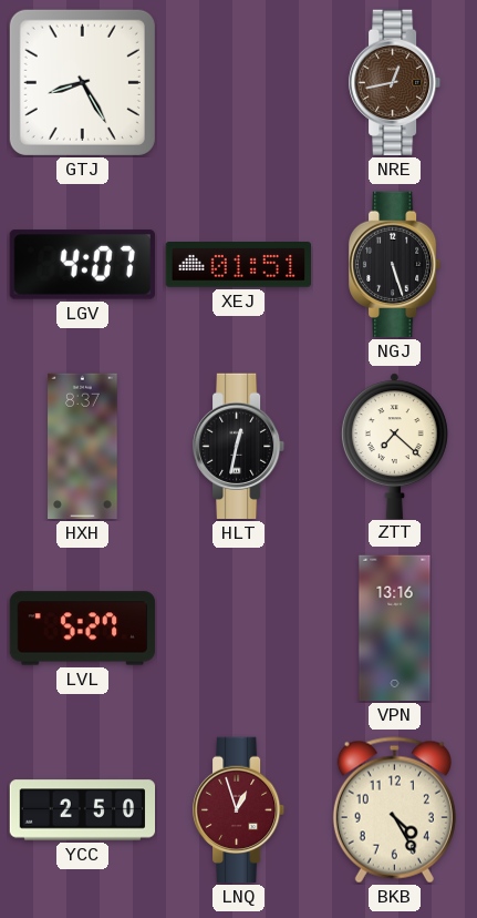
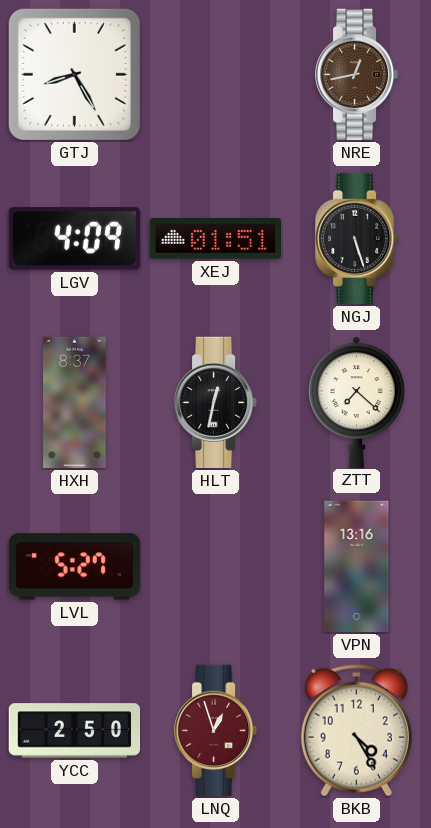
LGV: 4:07 -> 4:09
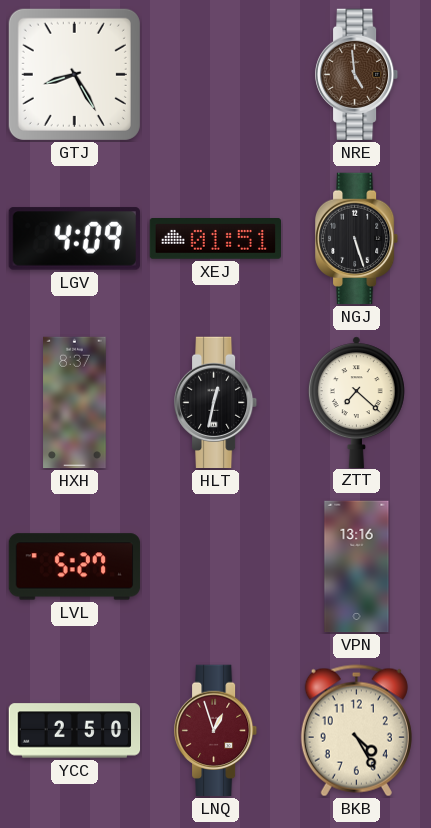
NRE: 12:43 -> 4:59
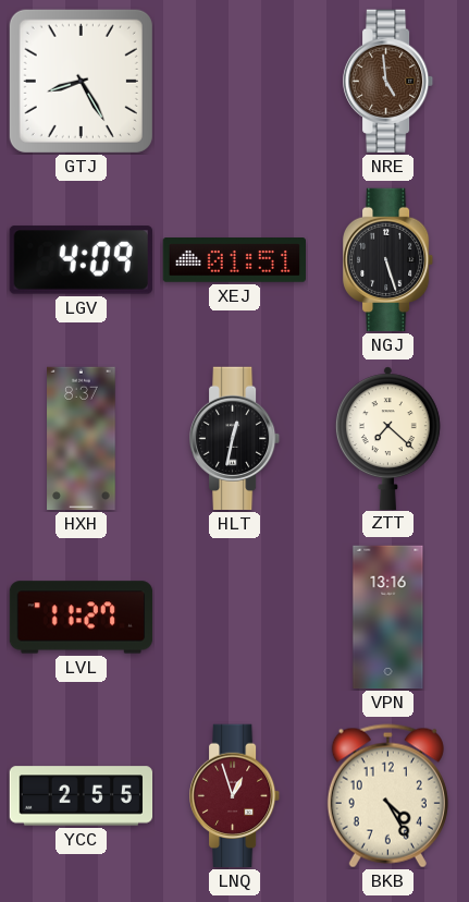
LVL: 5:27 -> 11:27
YCC: 2:50 -> 2:55
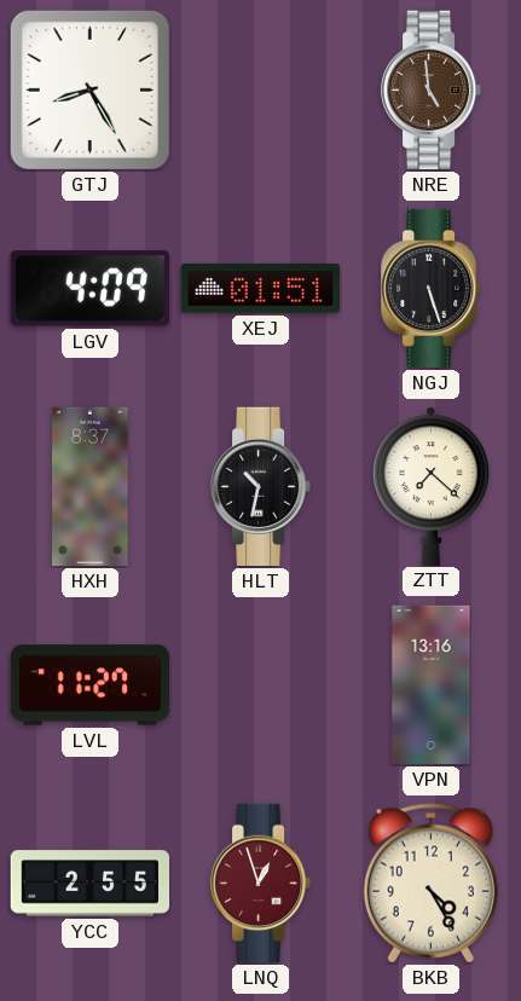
HLT: 12:32 -> 10:32
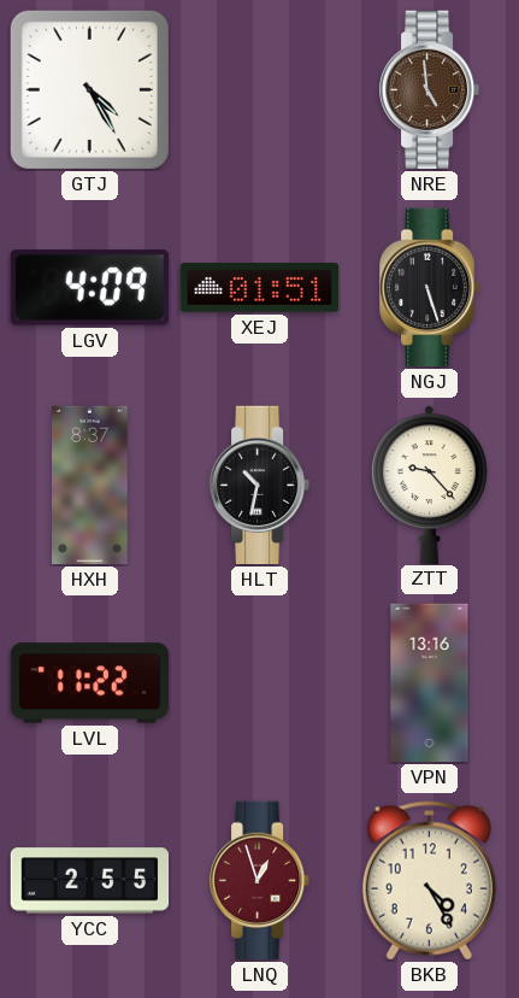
GTJ: 8:25 -> 4:25
ZTT: 7:22 -> 9:23
LVL: 11:27 -> 11:22
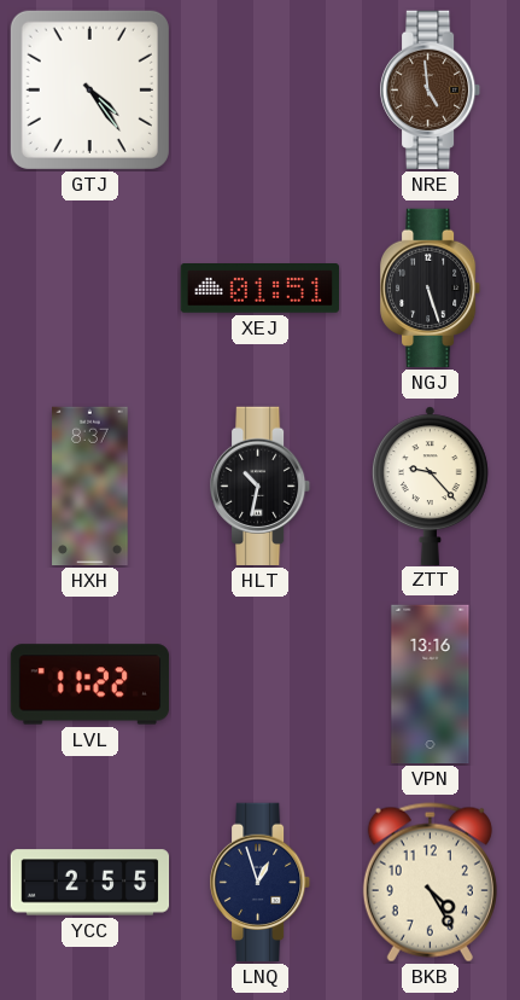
GTJ: 4:25 -> 4:24
LGV: 4:09 -> none
LNQ dial: burgundy -> navy
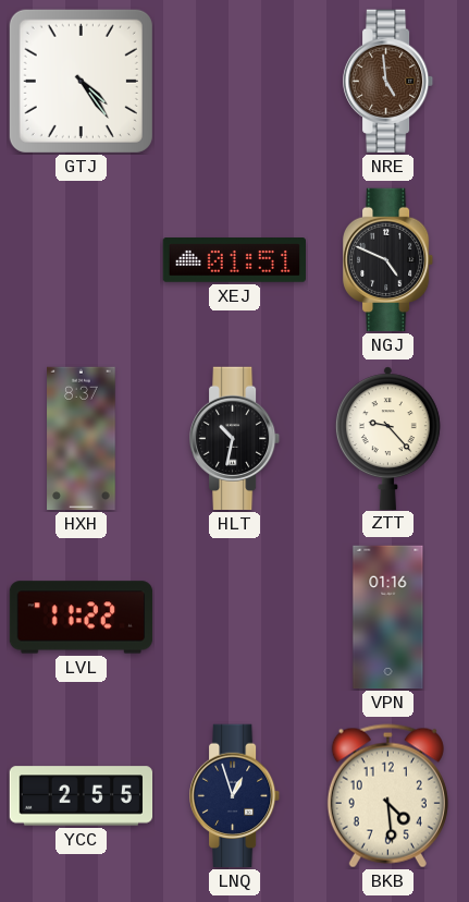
NGJ: 5:27 -> 4:49
VPN: 13:16 -> 01:16
BKB: 4:25 -> 4:29
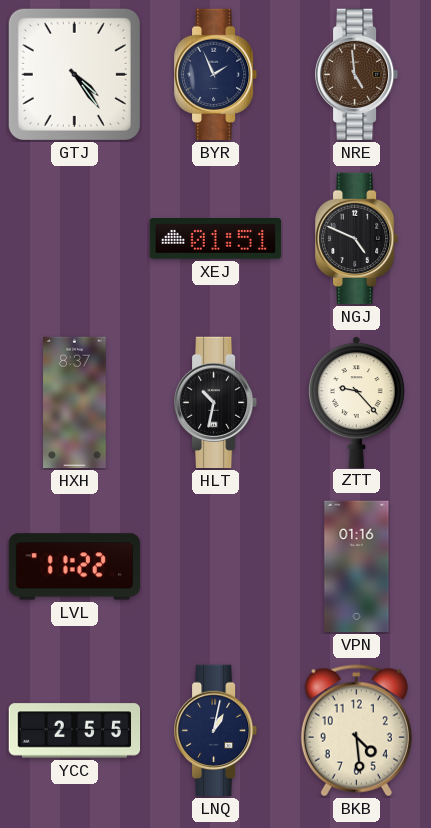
BYR: none -> 1:56
LNQ: 12:57 -> 1:02
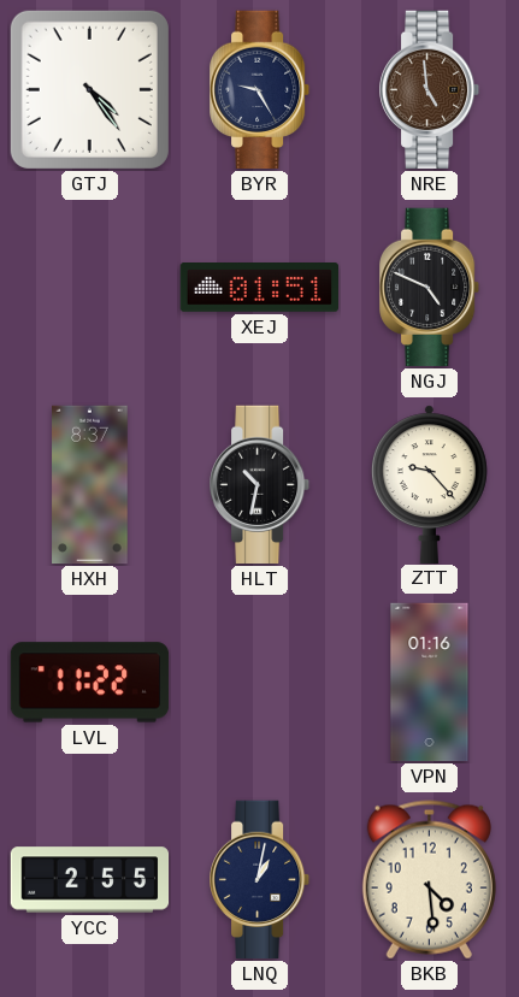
BYR: 1:56 -> 9:25
